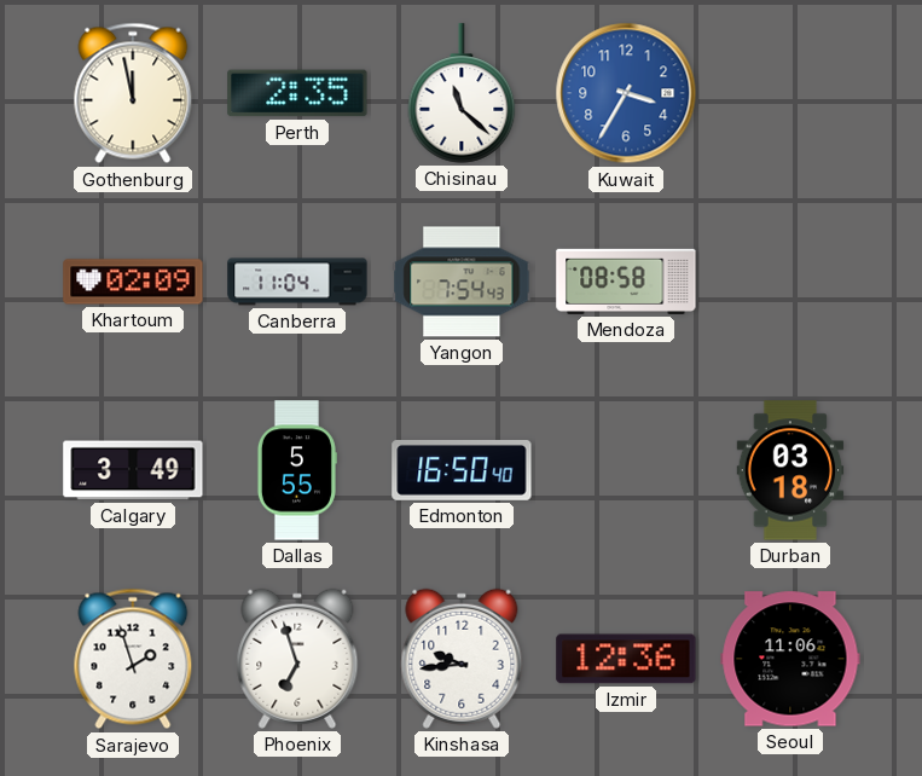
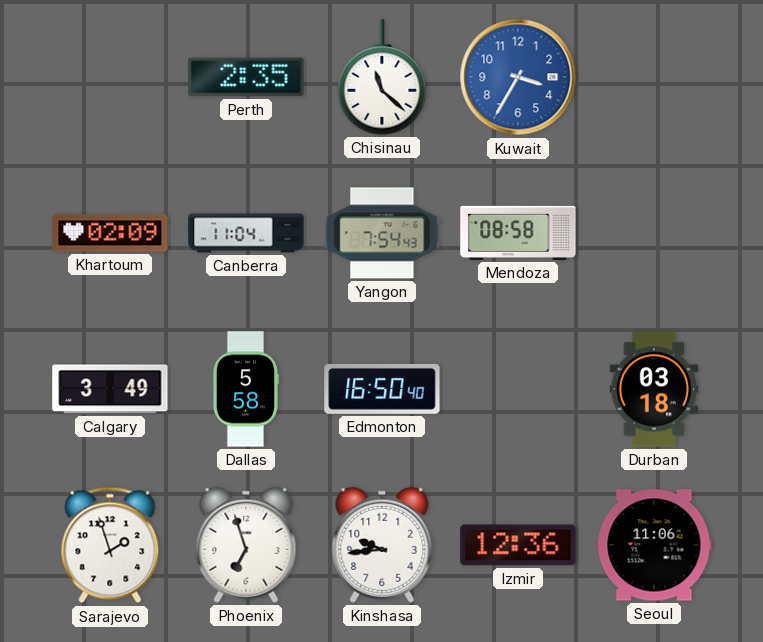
Gothenburg: 11:58 -> none
Dallas: 5:55 -> 5:58
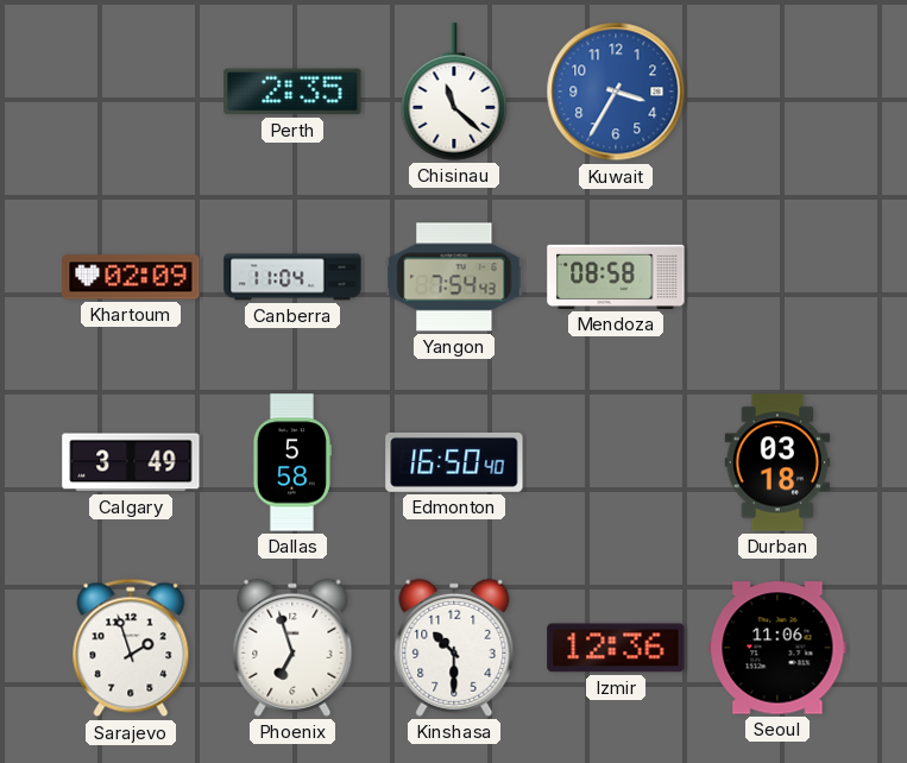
Kinshasa: 9:44 -> 10:30
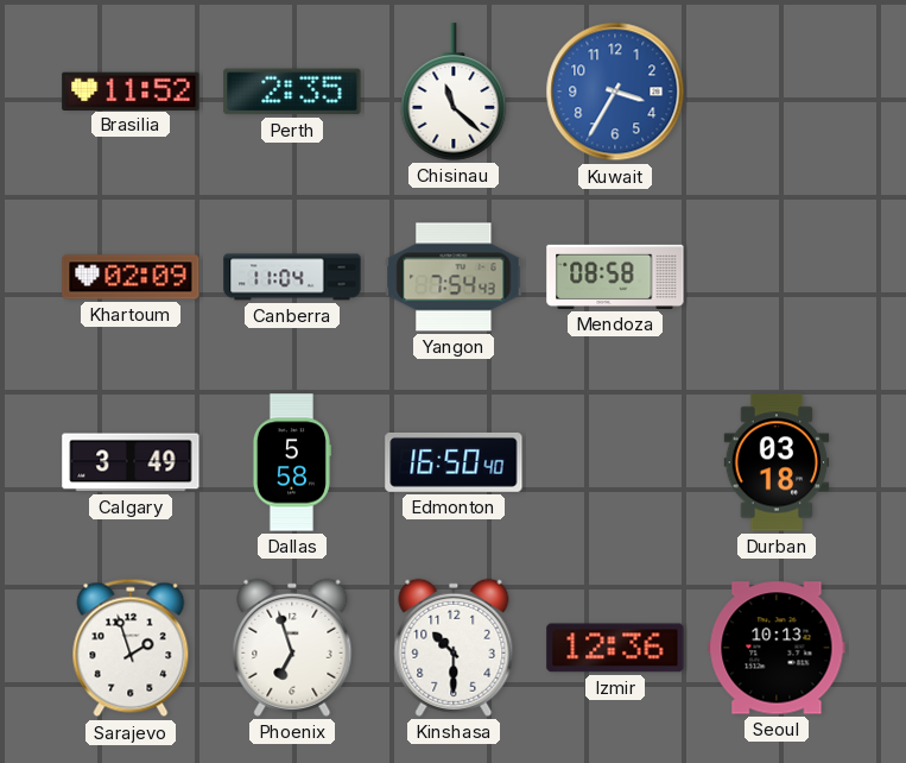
Brasilia: none -> 11:52
Seoul: 11:06 -> 10:13
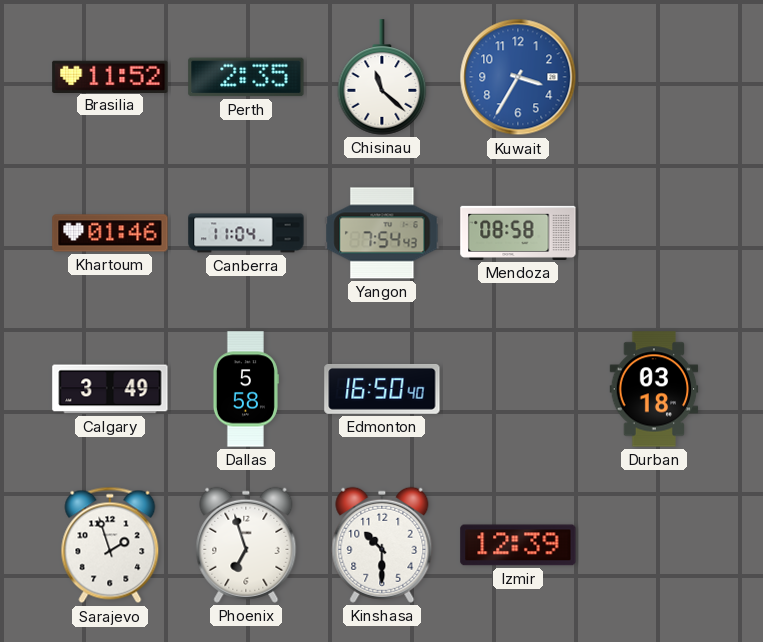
Khartoum: 02:09 -> 01:46
Izmir: 12:36 -> 12:39
Seoul: 10:13 -> none
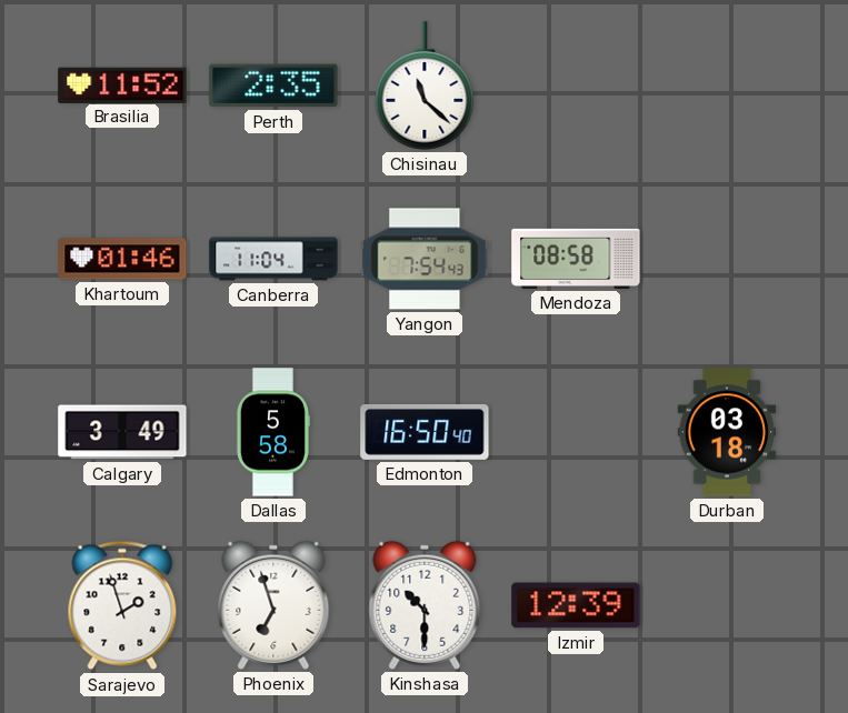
Kuwait: 3:35 -> none
